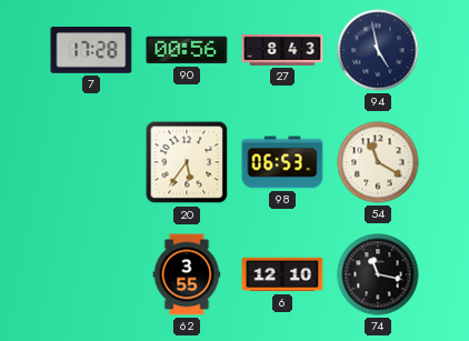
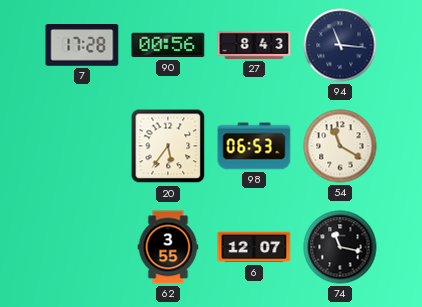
94: 4:58 -> 11:16
6: 12:10 -> 12:07
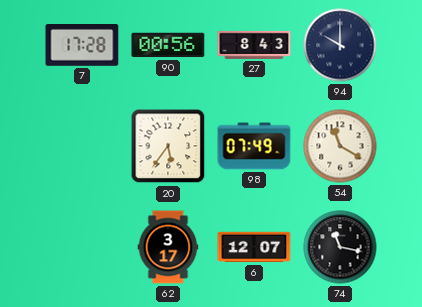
94: 11:16 -> 10:00
98: 06:53 -> 07:49
62: 3:55 -> 3:17
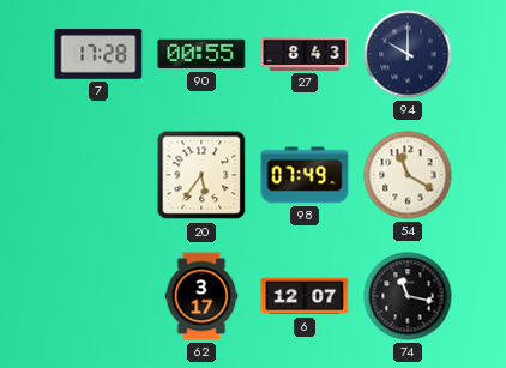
90: 00:56 -> 00:55
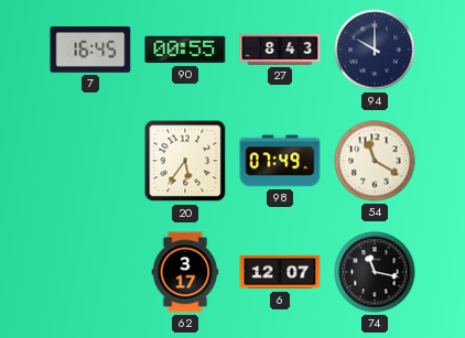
7: 17:28 -> 16:45
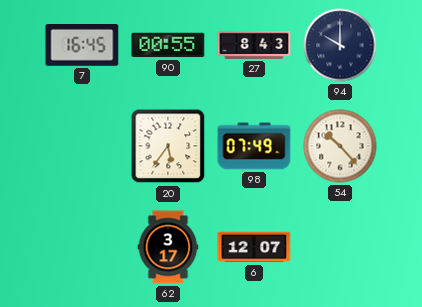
54: 11:20 -> 10:23
74: 11:17 -> none
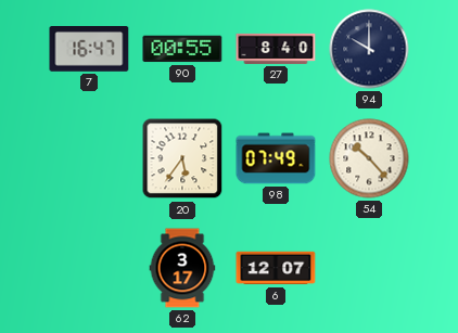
7: 16:45 -> 16:47
27: 8:43 -> 8:40
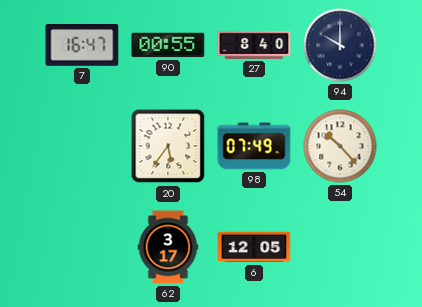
6: 12:07 -> 12:05
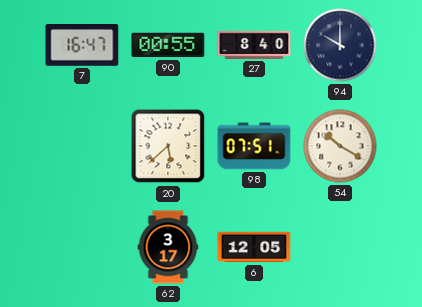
20: 5:36 -> 5:38
98: 07:49 -> 07:51
54: 10:23 -> 10:20
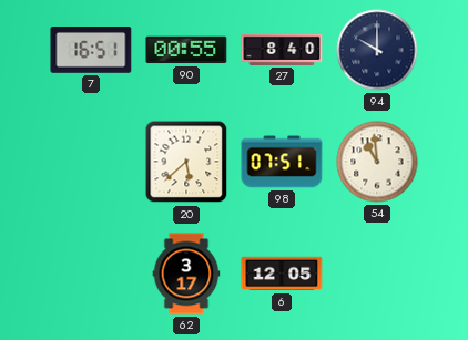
7: 16:47 -> 16:51
54: 10:20 -> 10:59
